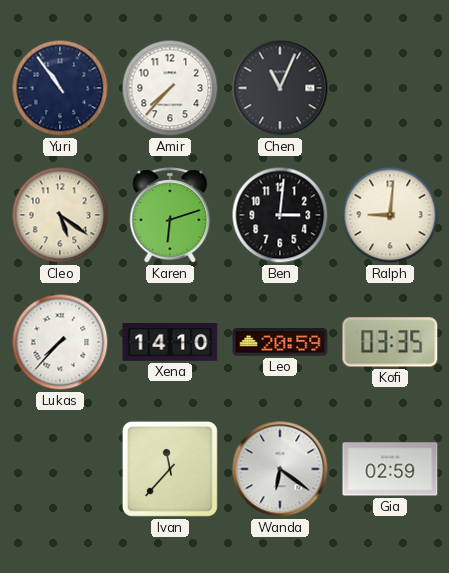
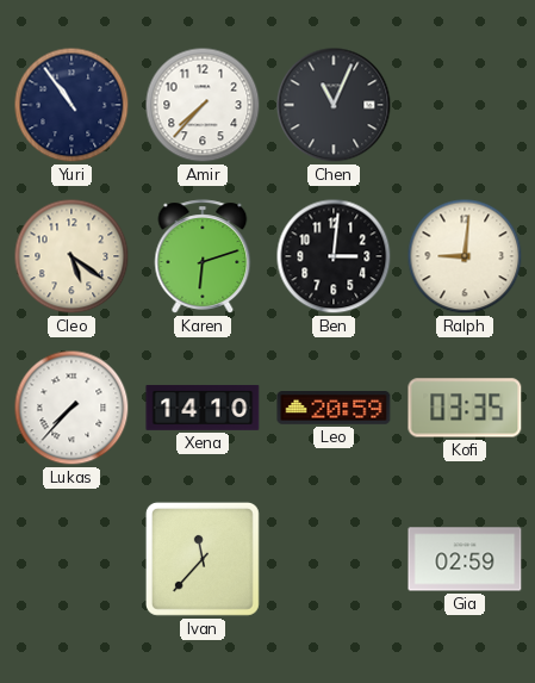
Wanda: 6:21 -> none
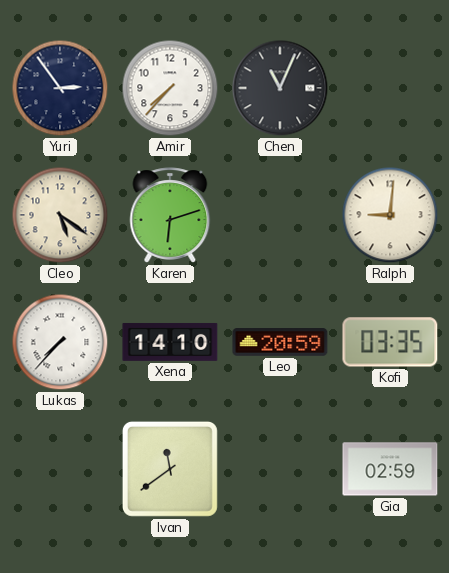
Yuri: 10:54 -> 2:54
Ben: 3:01 -> none
Ivan: 11:37 -> 11:39
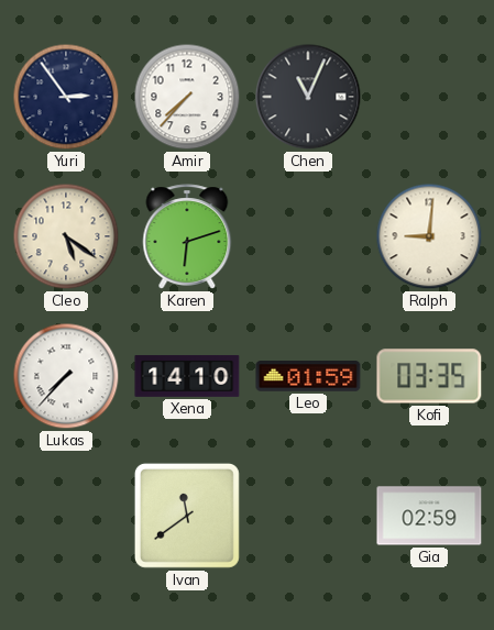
Leo: 20:59 -> 01:59
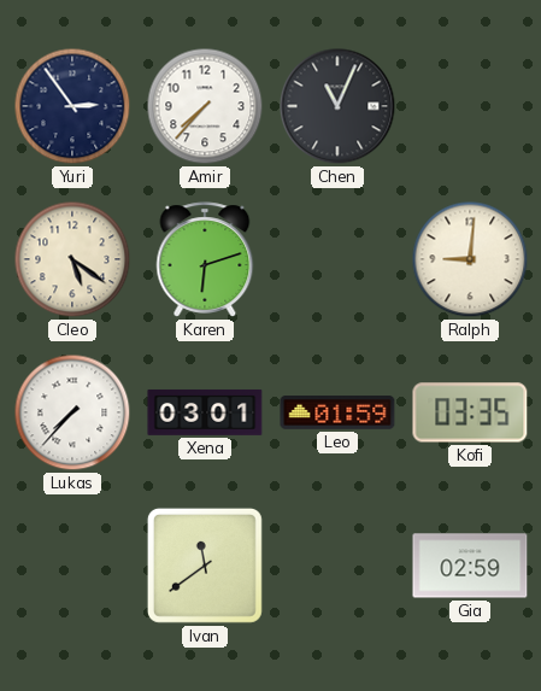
Xena: 14:10 -> 03:01
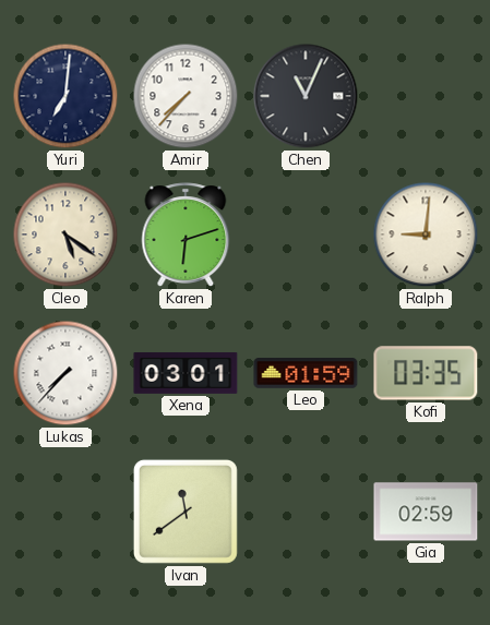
Yuri: 2:54 -> 7:01
